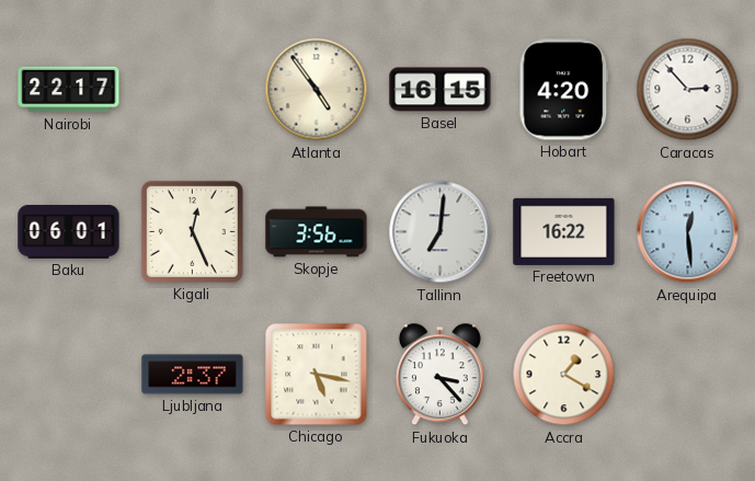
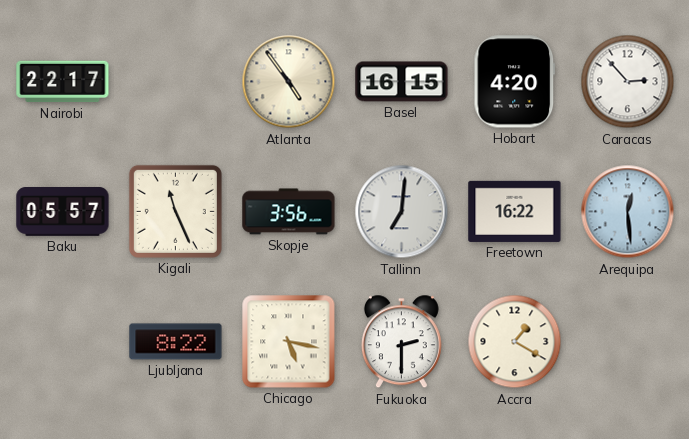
Baku: 06:01 -> 05:57
Kigali: 12:26 -> 11:26
Ljubljana: 2:37 -> 8:22
Fukuoka: 3:23 -> 2:30
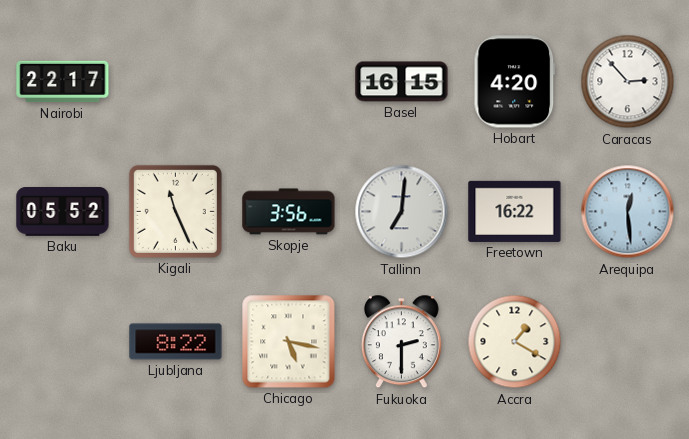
Atlanta: 4:54 -> none
Baku: 05:57 -> 05:52
